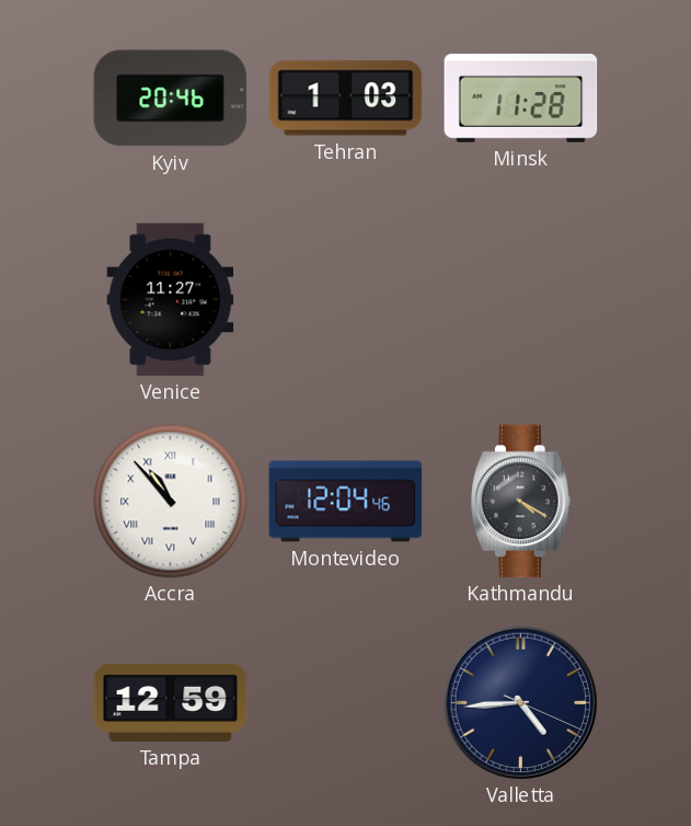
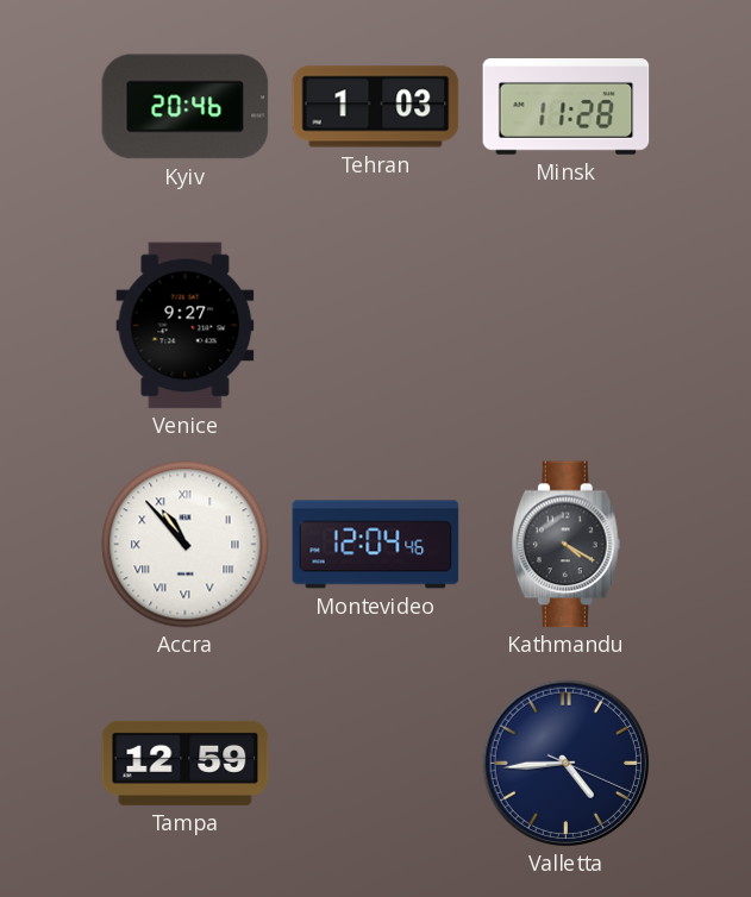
Venice: 11:27 -> 9:27
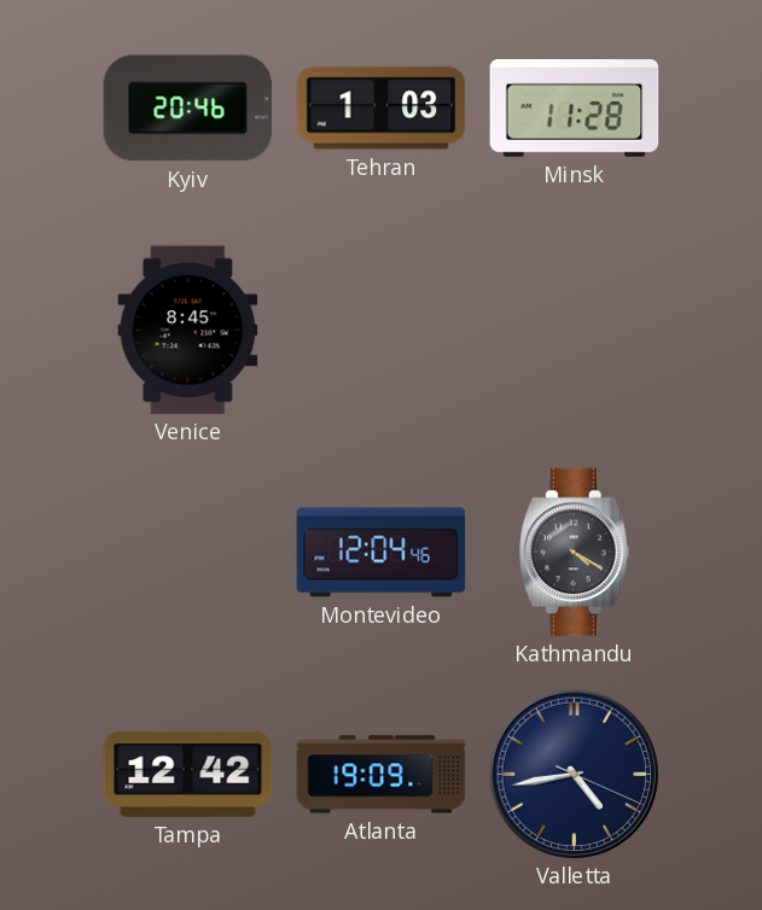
Venice: 9:27 -> 8:45
Accra: 10:53 -> none
Tampa: 12:59 -> 12:42
Atlanta: none -> 19:09
Valletta: 4:44 -> 4:43
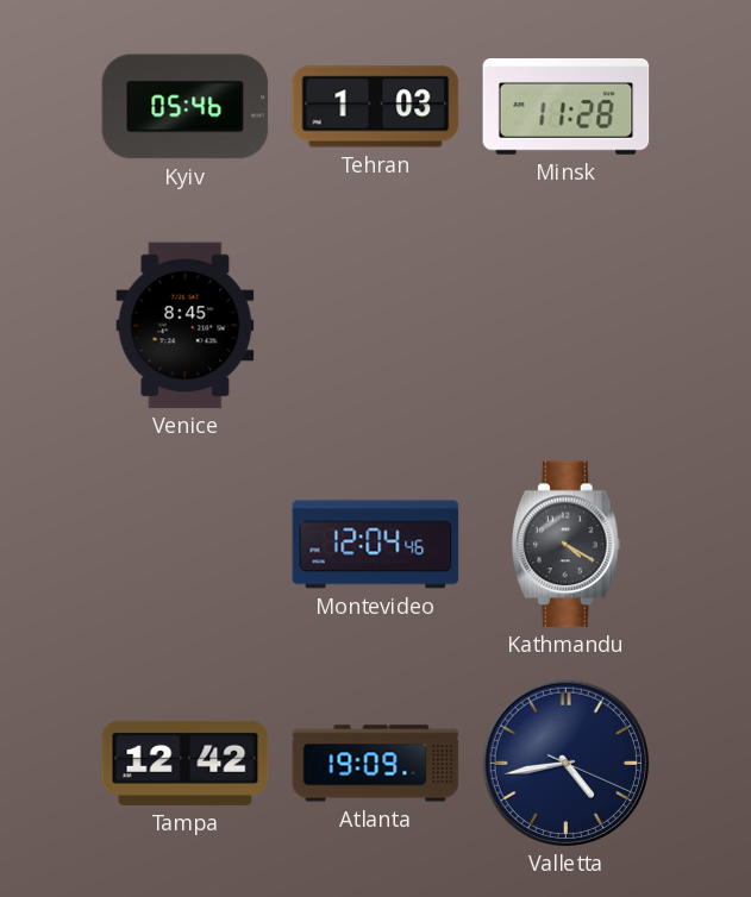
Kyiv: 20:46 -> 05:46
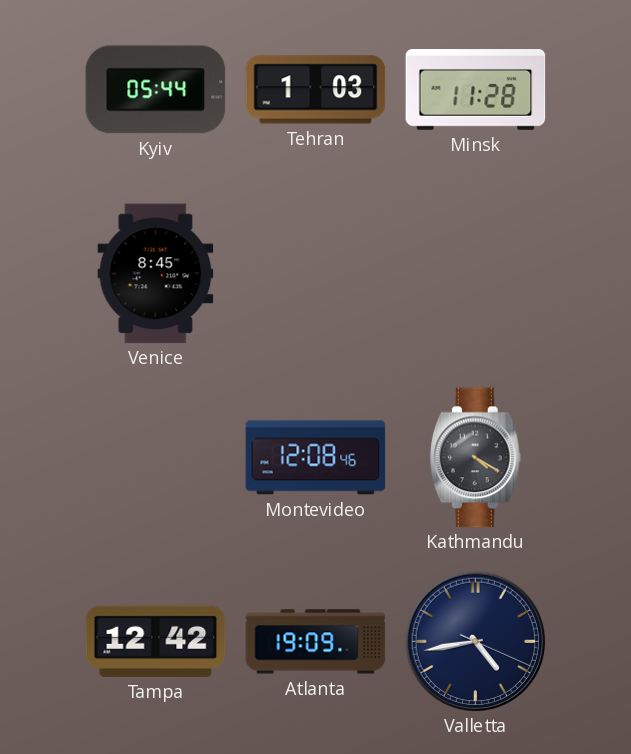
Kyiv: 05:46 -> 05:44
Montevideo: 12:04 -> 12:08
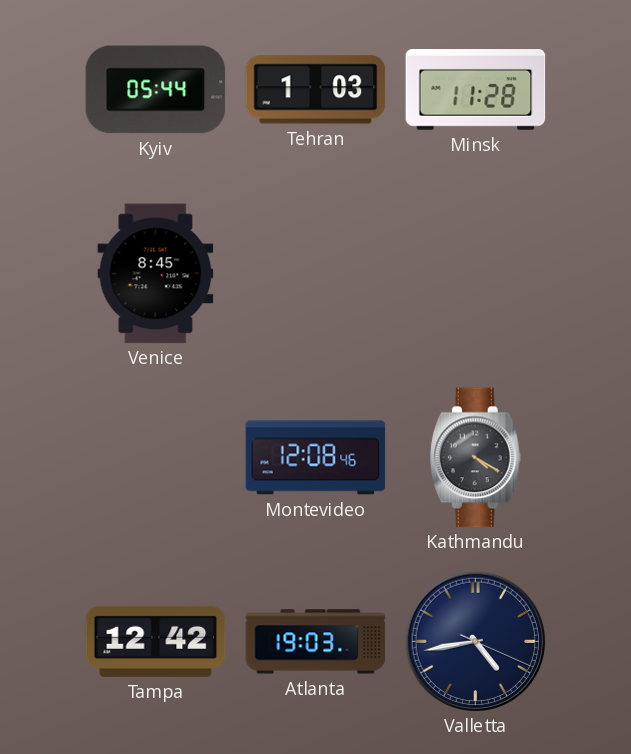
Atlanta: 19:09 -> 19:03
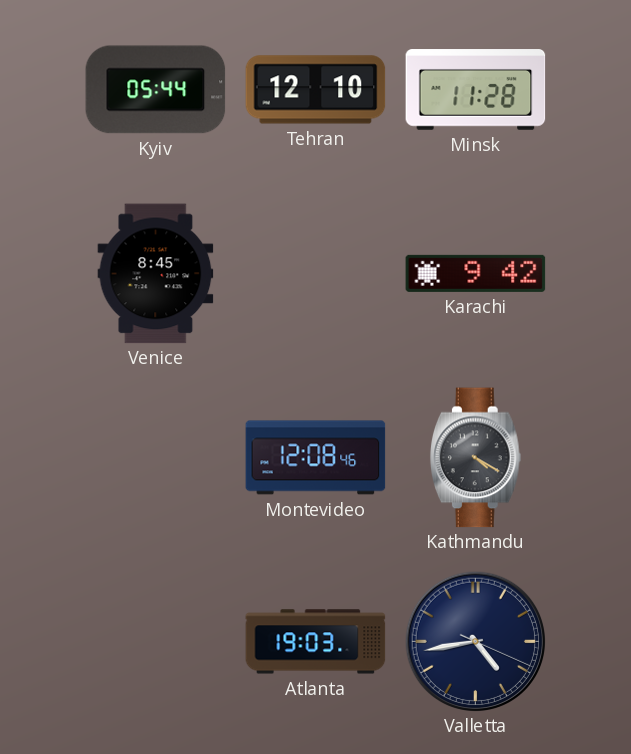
Tehran: 1:03 -> 12:10
Karachi: none -> 9:42
Tampa: 12:42 -> none
